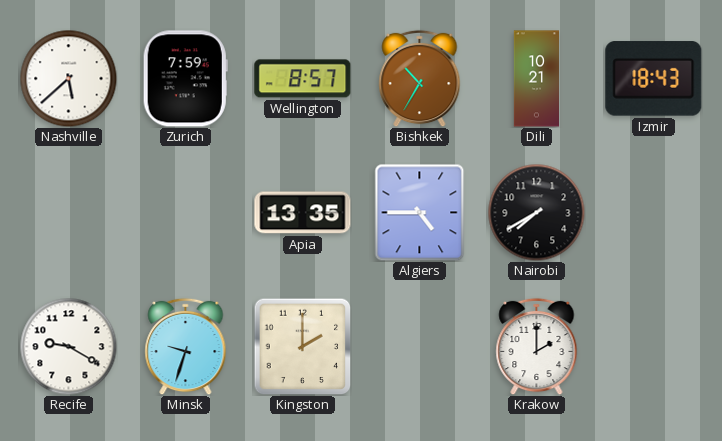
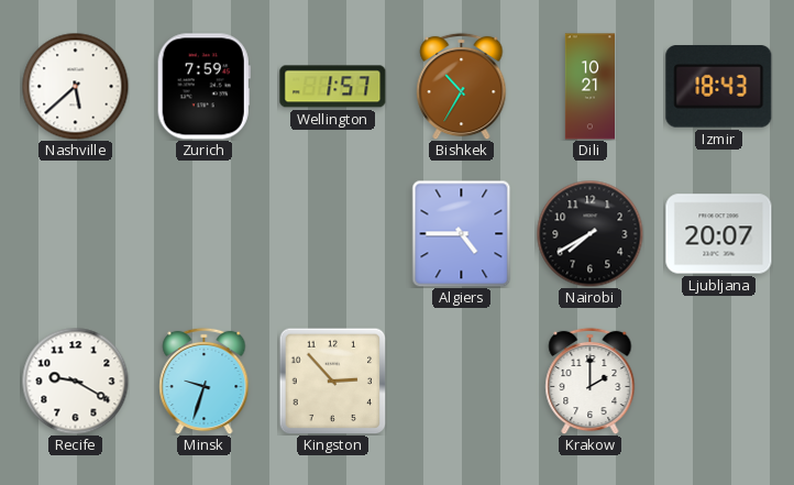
Wellington: 8:57 -> 1:57
Apia: 13:35 -> none
Ljubljana: none -> 20:07
Kingston: 2:00 -> 2:53
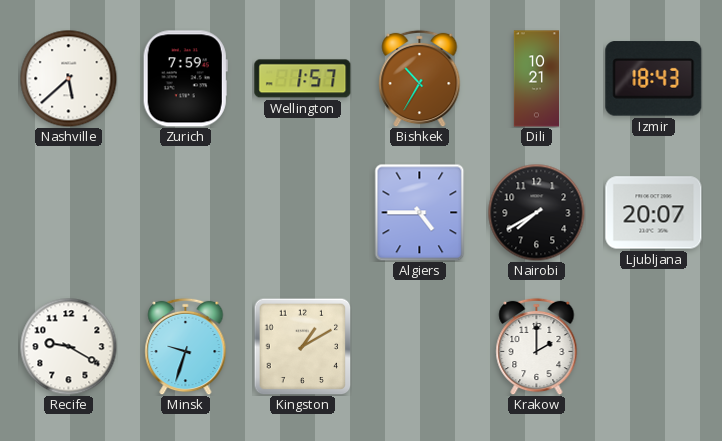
Kingston: 2:53 -> 1:10
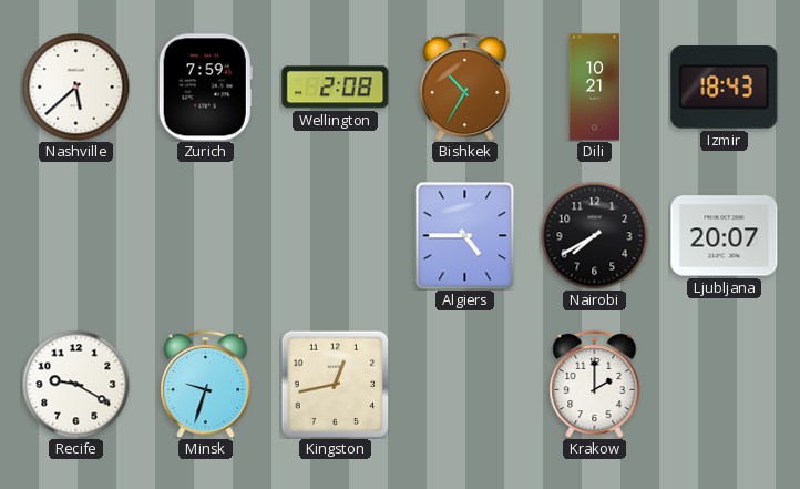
Wellington: 1:57 -> 2:08
Kingston: 1:10 -> 12:43
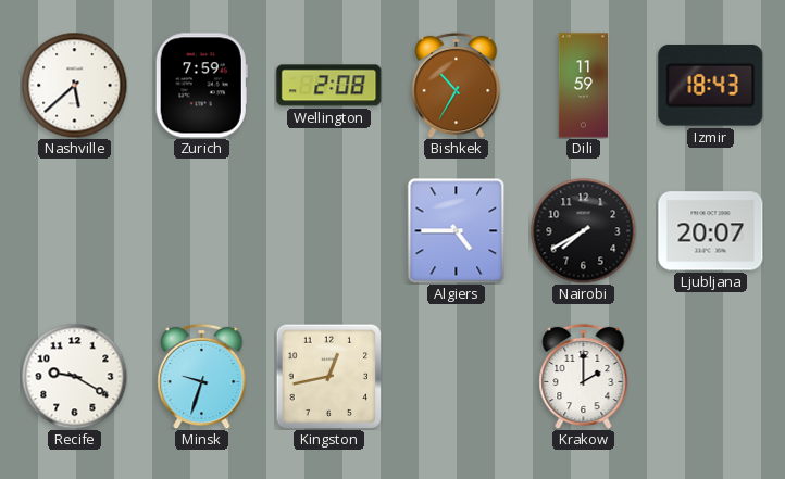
Dili: 10:21 -> 11:59
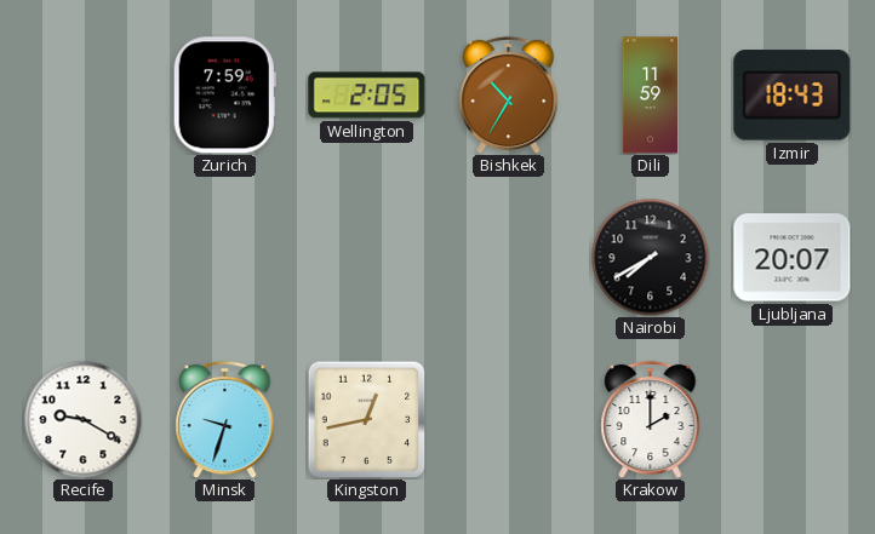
Nashville: 5:38 -> none
Wellington: 2:08 -> 2:05
Algiers: 4:45 -> none
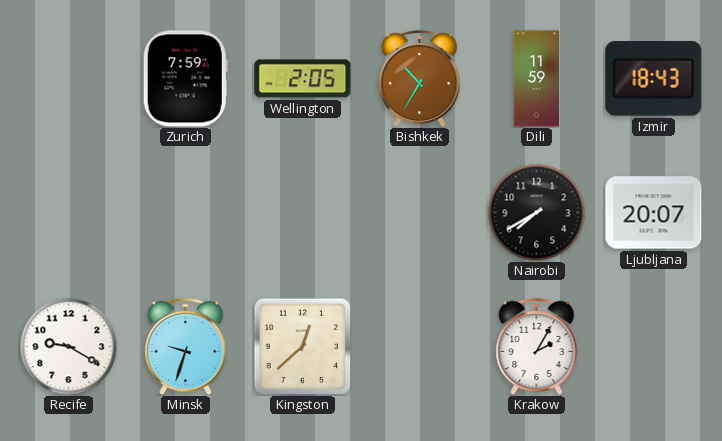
Kingston: 12:43 -> 12:38
Krakow: 2:00 -> 2:05
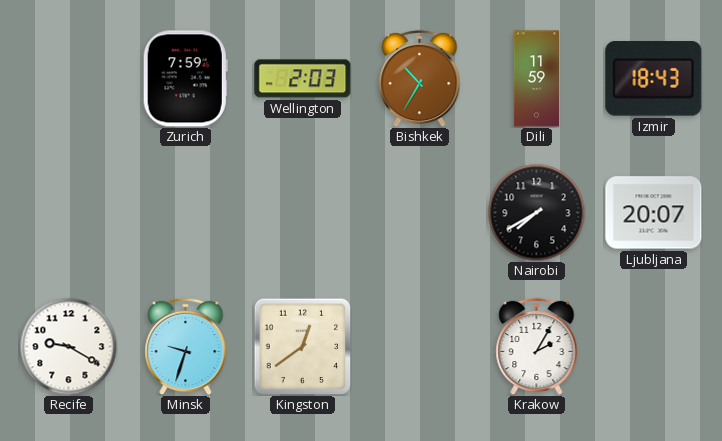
Wellington: 2:05 -> 2:03
Kingston: 12:38 -> 12:39
